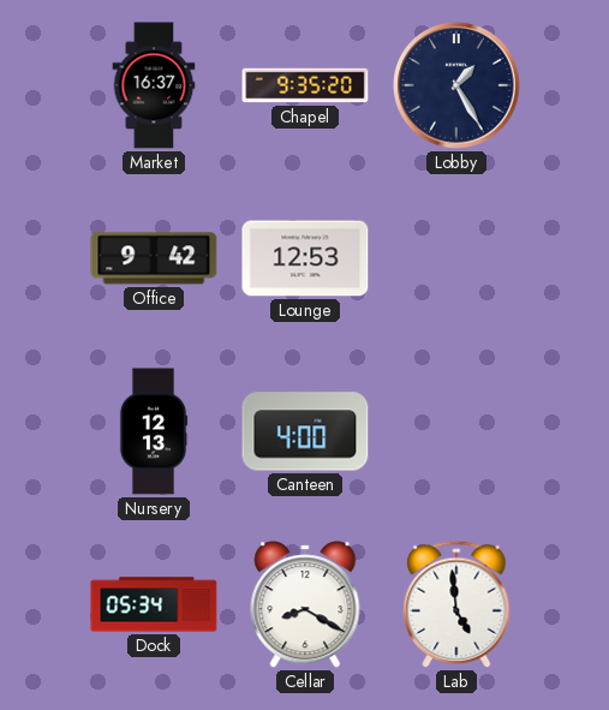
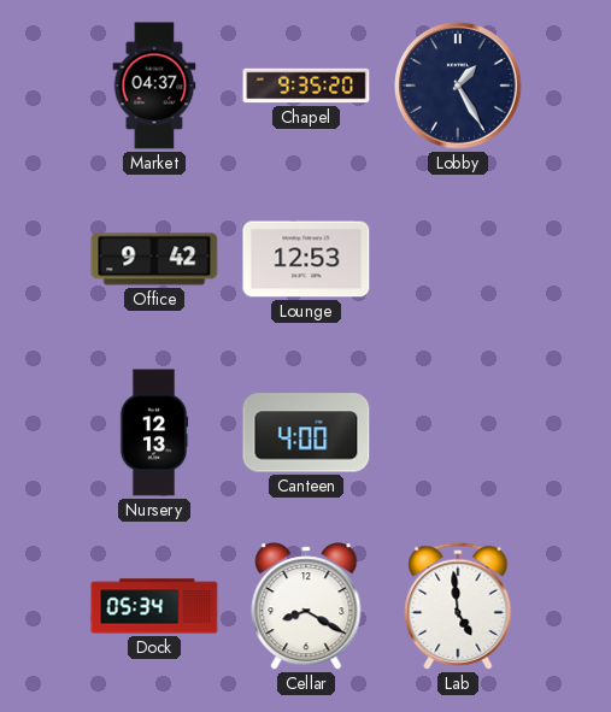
Market: 16:37 -> 04:37
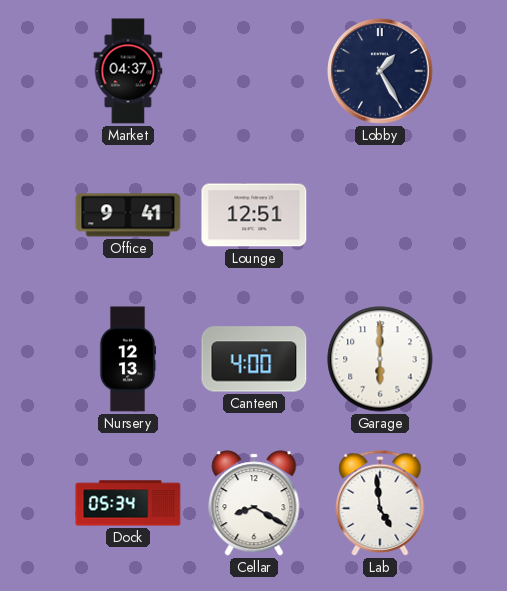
Chapel: 9:35 -> none
Office: 9:42 -> 9:41
Lounge: 12:53 -> 12:51
Garage: none -> 6:00
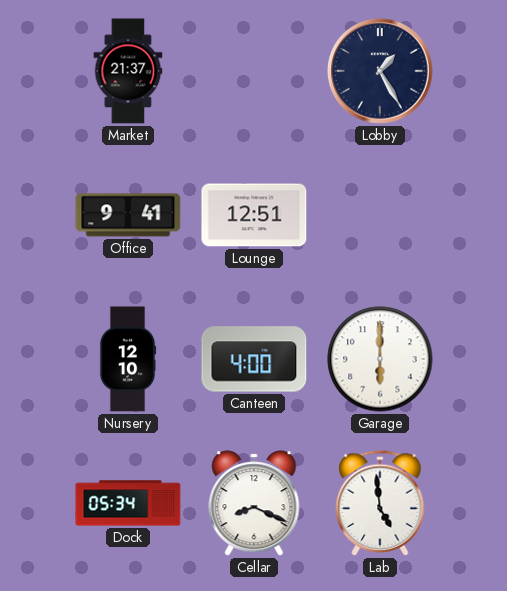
Market: 04:37 -> 21:37
Nursery: 12:13 -> 12:10
Cellar: 8:20 -> 8:19
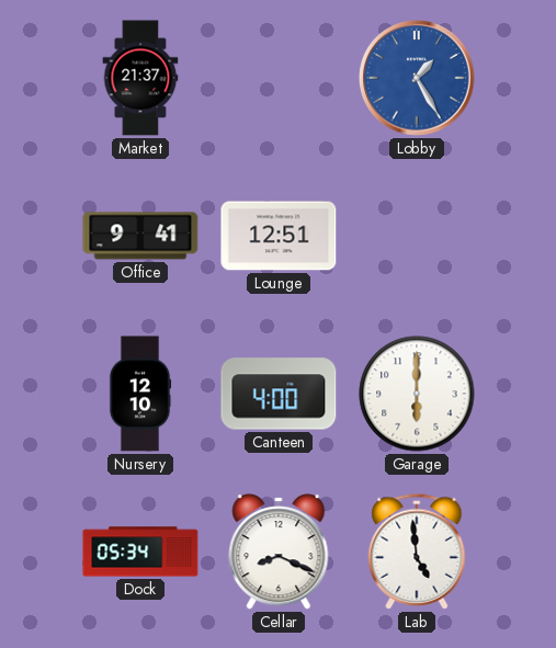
Lobby dial: navy -> blue
